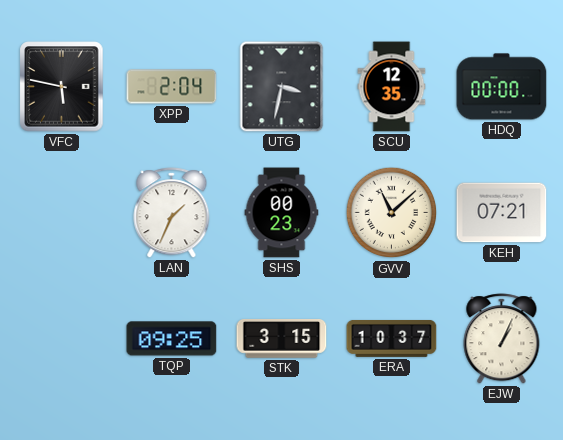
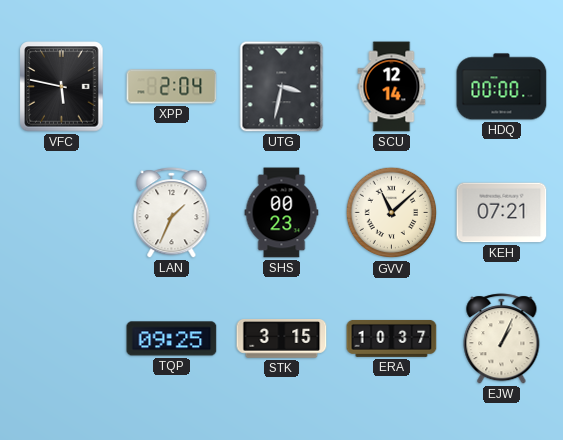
SCU: 12:35 -> 12:14
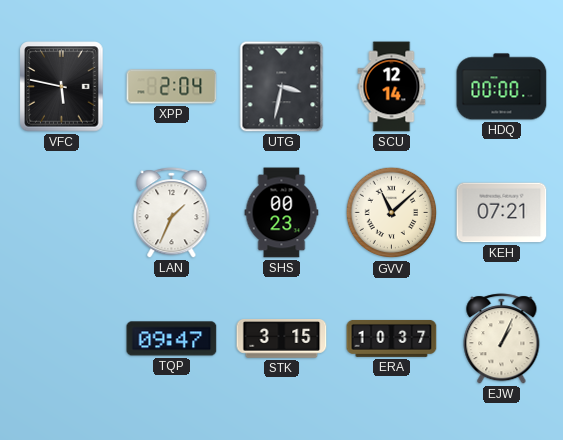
TQP: 09:25 -> 09:47
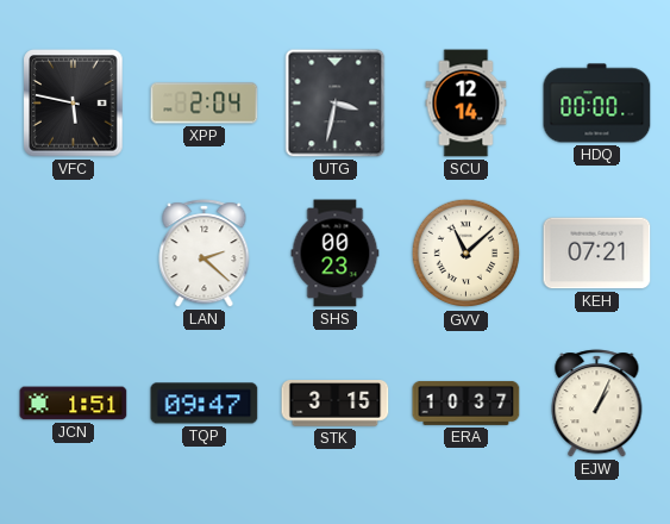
LAN: 1:34 -> 2:22
JCN: none -> 1:51
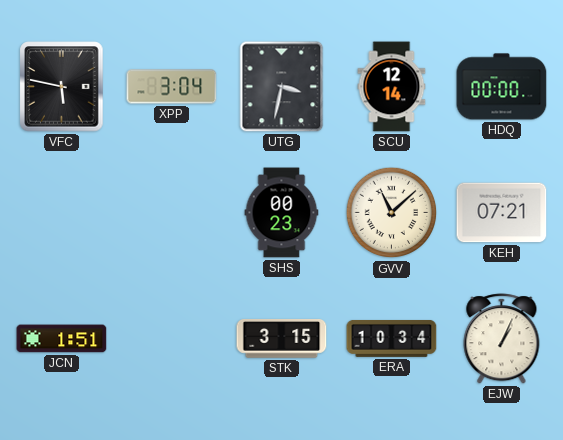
XPP: 2:04 -> 3:04
LAN: 2:22 -> none
TQP: 09:47 -> none
ERA: 10:37 -> 10:34
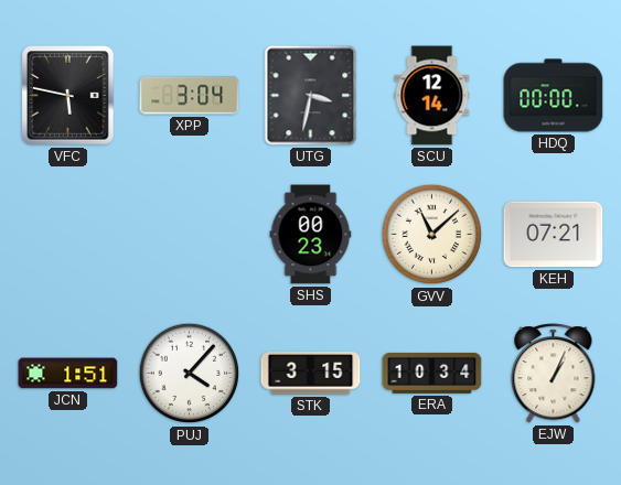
PUJ: none -> 4:07
